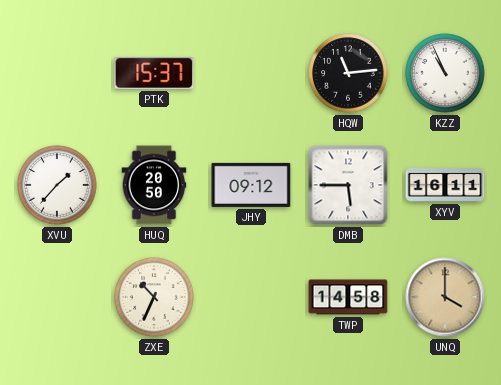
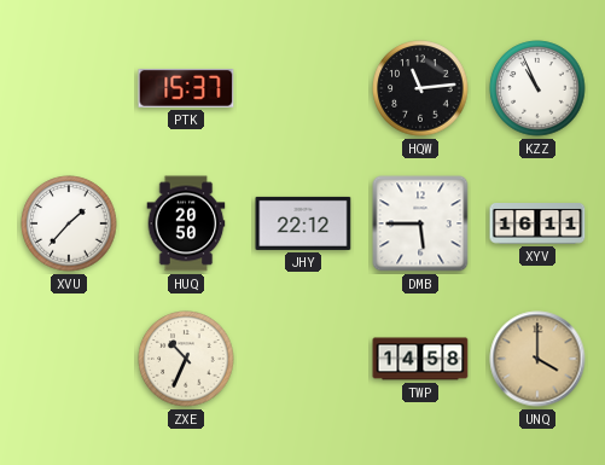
JHY: 09:12 -> 22:12
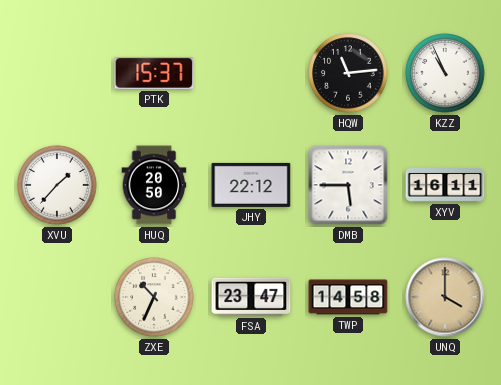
FSA: none -> 23:47
